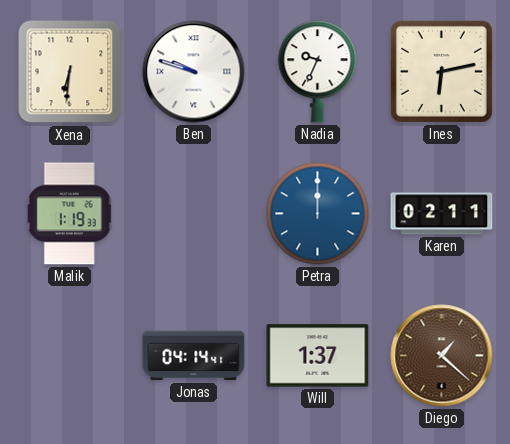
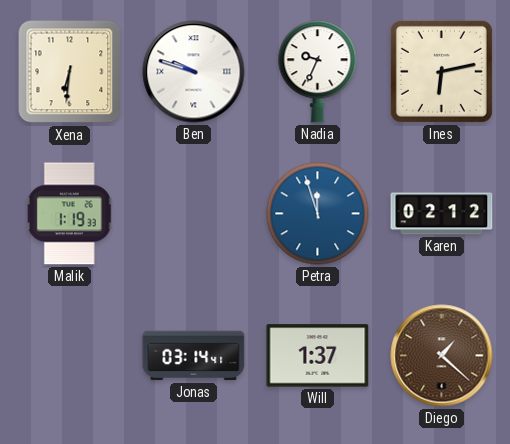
Petra: 12:00 -> 11:57
Karen: 02:11 -> 02:12
Jonas: 04:14 -> 03:14
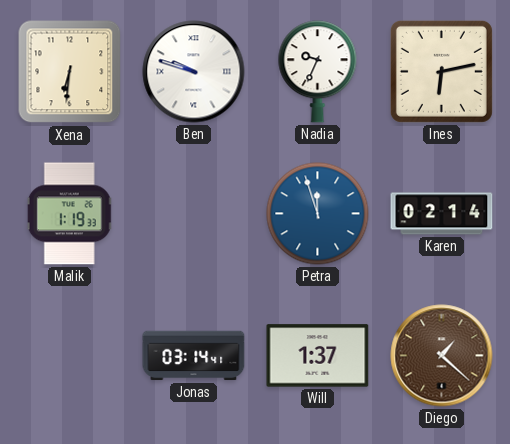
Karen: 02:12 -> 02:14
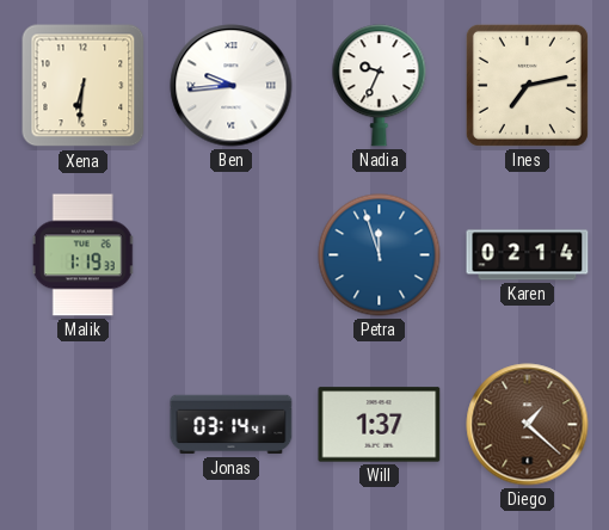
Ben: 9:48 -> 9:44
Ines: 6:13 -> 7:13
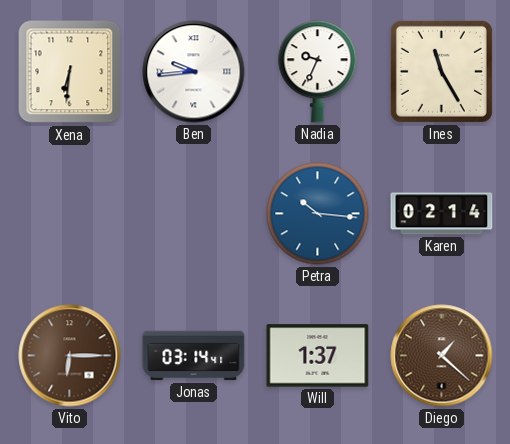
Ines: 7:13 -> 11:25
Malik: 1:19 -> none
Petra: 11:57 -> 10:16
Vito: none -> 6:15
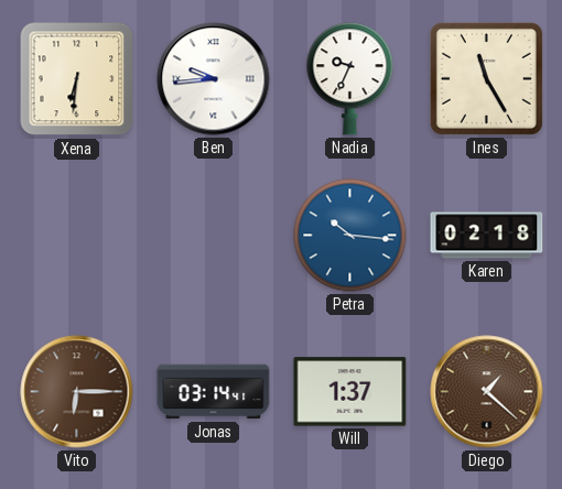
Karen: 02:14 -> 02:18
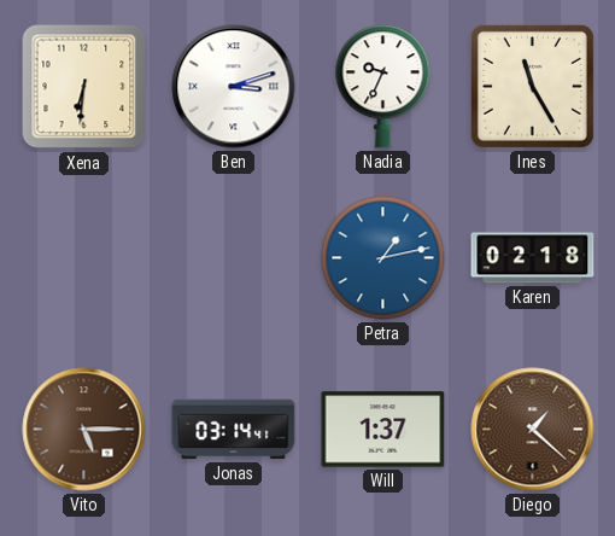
Ben: 9:44 -> 3:12
Petra: 10:16 -> 1:13
Vito: 6:15 -> 5:15
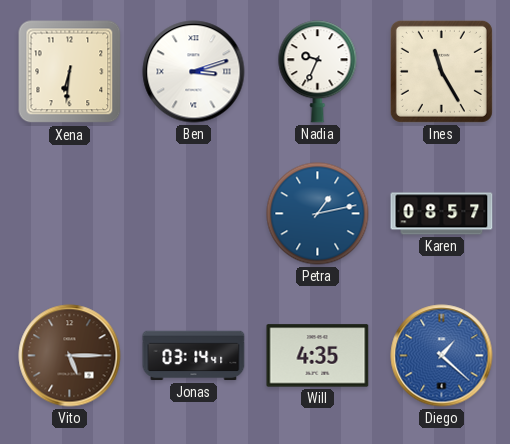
Karen: 02:18 -> 08:57
Will: 1:37 -> 4:35
Diego dial: brown -> blue
